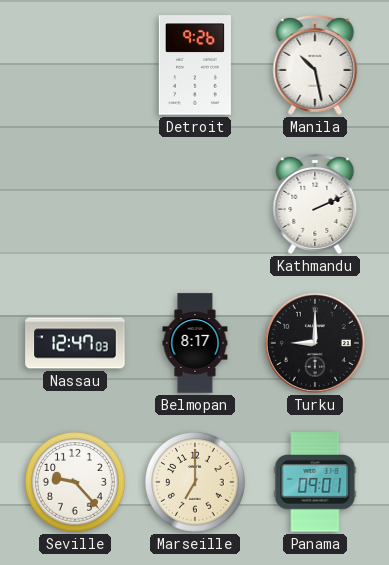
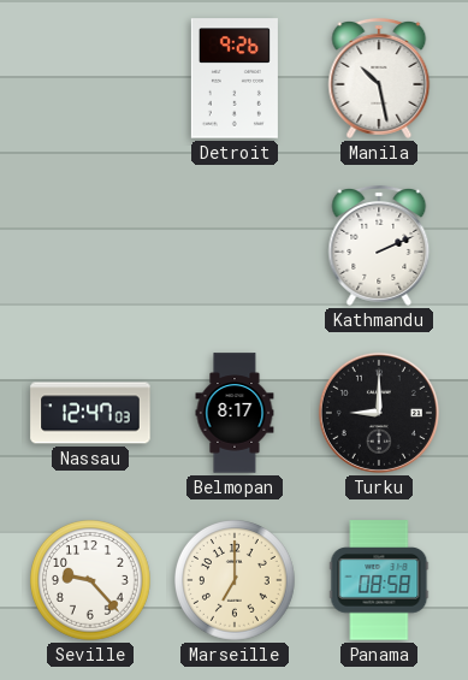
Panama: 09:01 -> 08:58
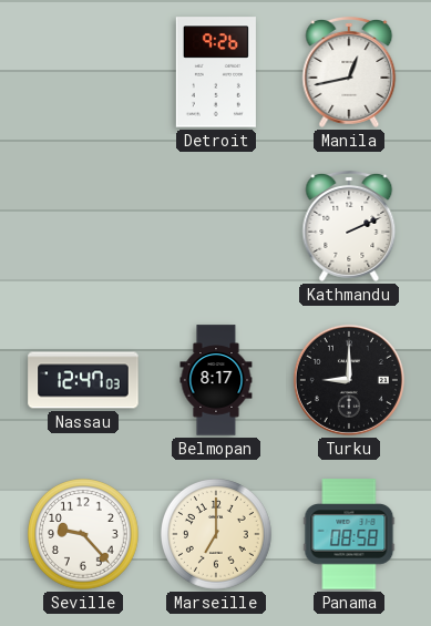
Manila: 10:28 -> 12:43
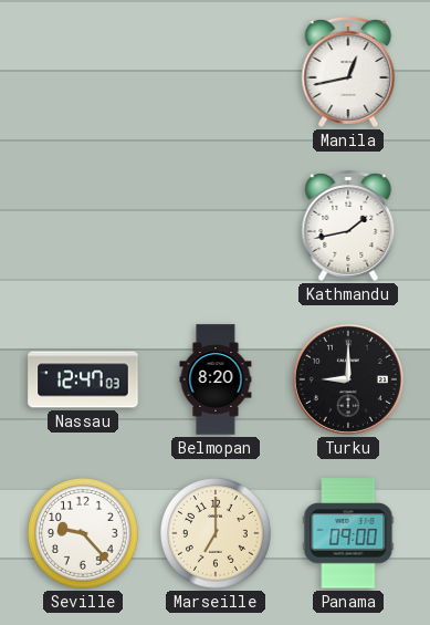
Detroit: 9:26 -> none
Kathmandu: 2:11 -> 1:43
Belmopan: 8:17 -> 8:20
Panama: 08:58 -> 09:00
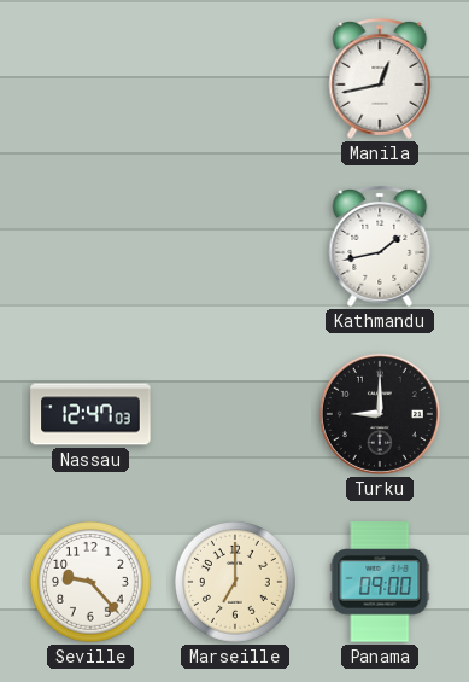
Belmopan: 8:20 -> none
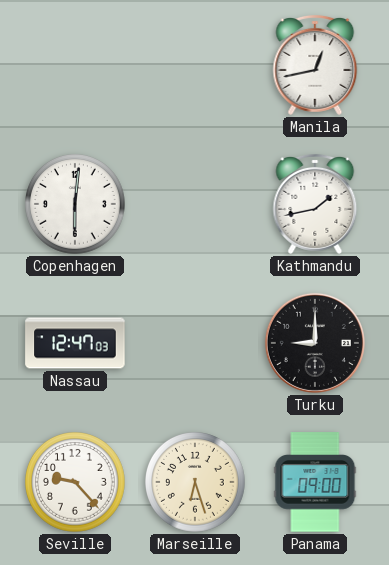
Copenhagen: none -> 6:01
Marseille: 7:00 -> 6:27
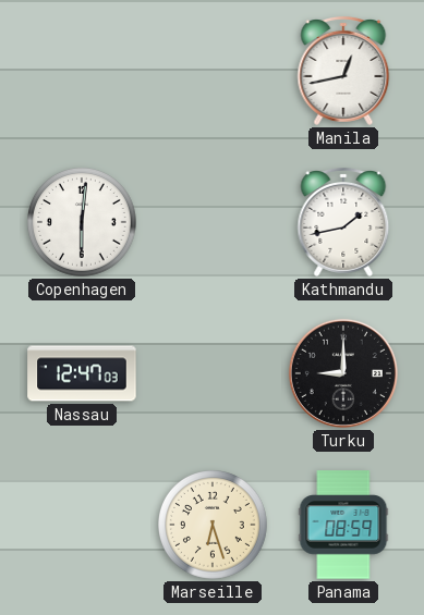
Seville: 9:23 -> none
Panama: 09:00 -> 08:59
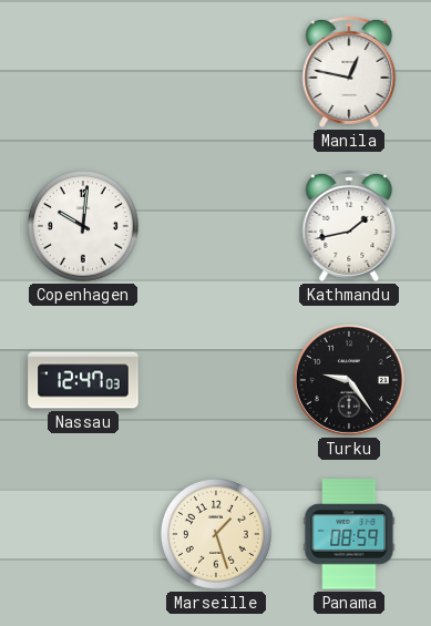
Manila: 12:43 -> 12:47
Copenhagen: 6:01 -> 10:01
Turku: 9:00 -> 9:24
Marseille: 6:27 -> 1:27
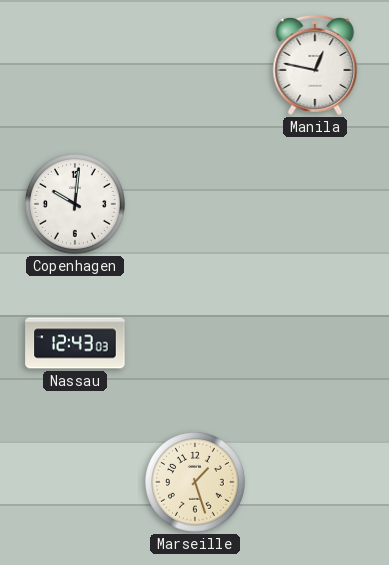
Kathmandu: 1:43 -> none
Nassau: 12:47 -> 12:43
Turku: 9:24 -> none
Panama: 08:59 -> none
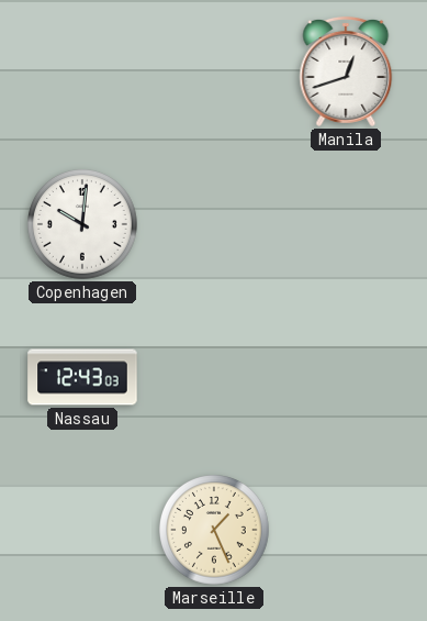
Manila: 12:47 -> 12:42
Marseille: 1:27 -> 1:26
